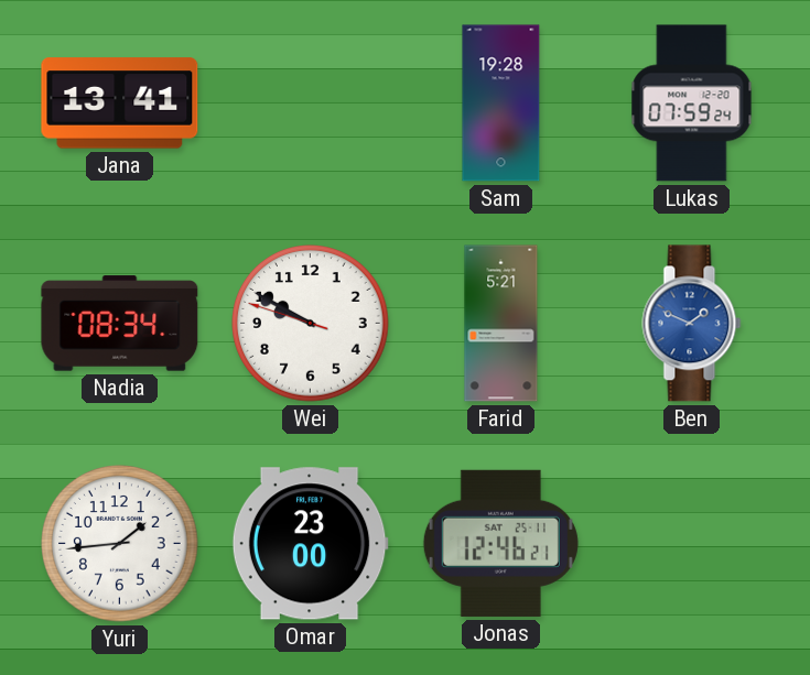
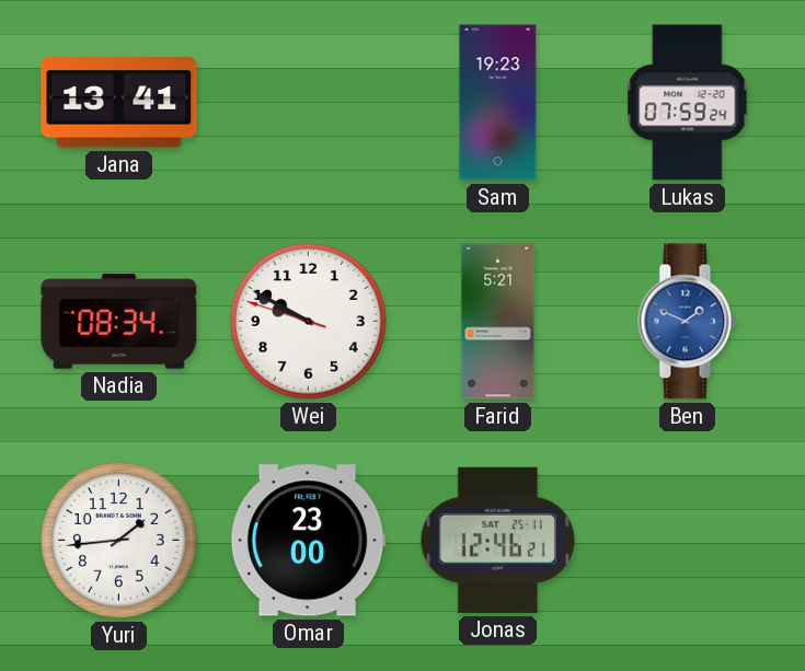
Sam: 19:28 -> 19:23
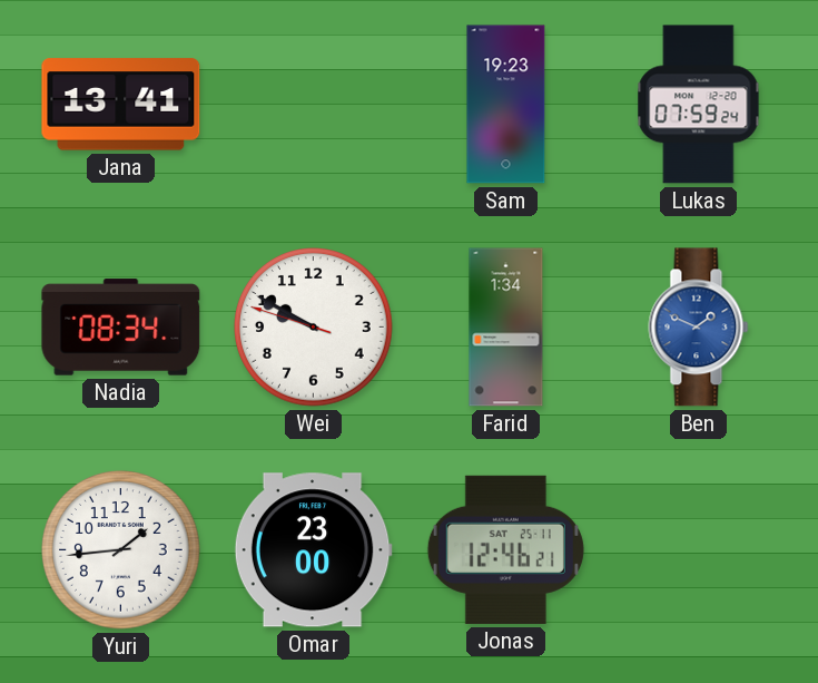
Farid: 5:21 -> 1:34
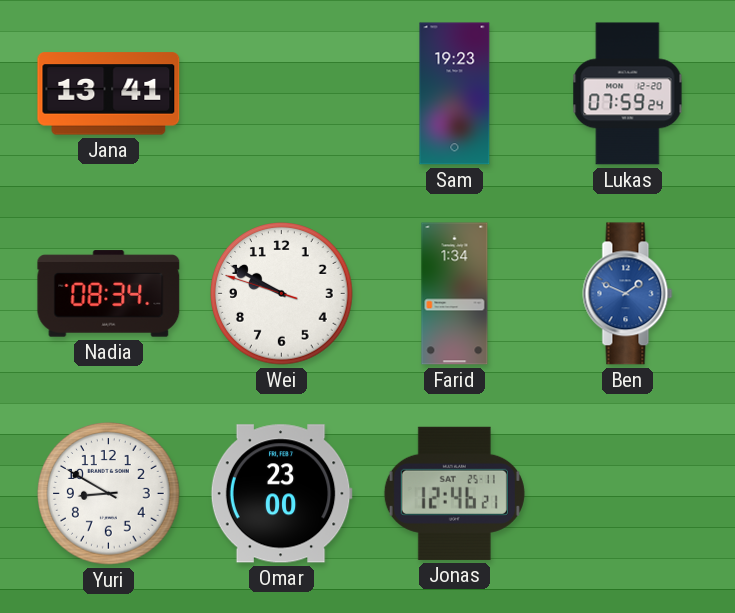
Yuri: 1:44 -> 8:50
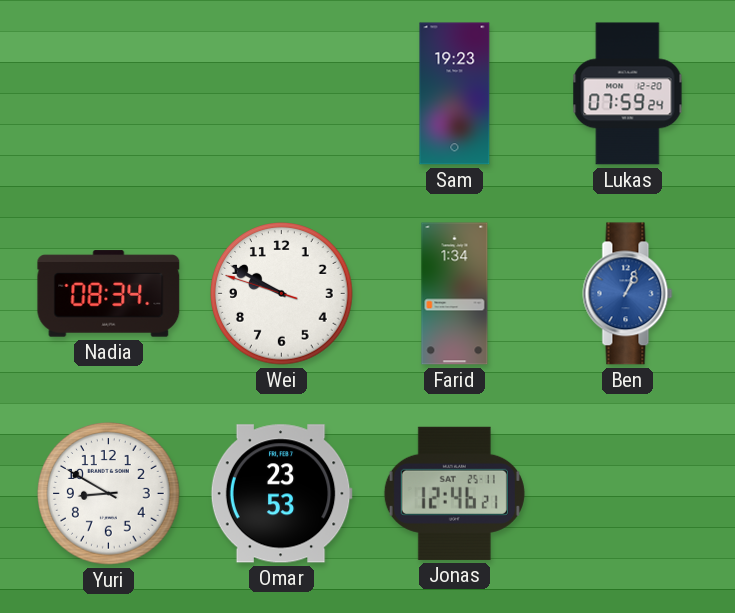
Jana: 13:41 -> none
Ben: 1:49 -> 1:04
Omar: 23:00 -> 23:53
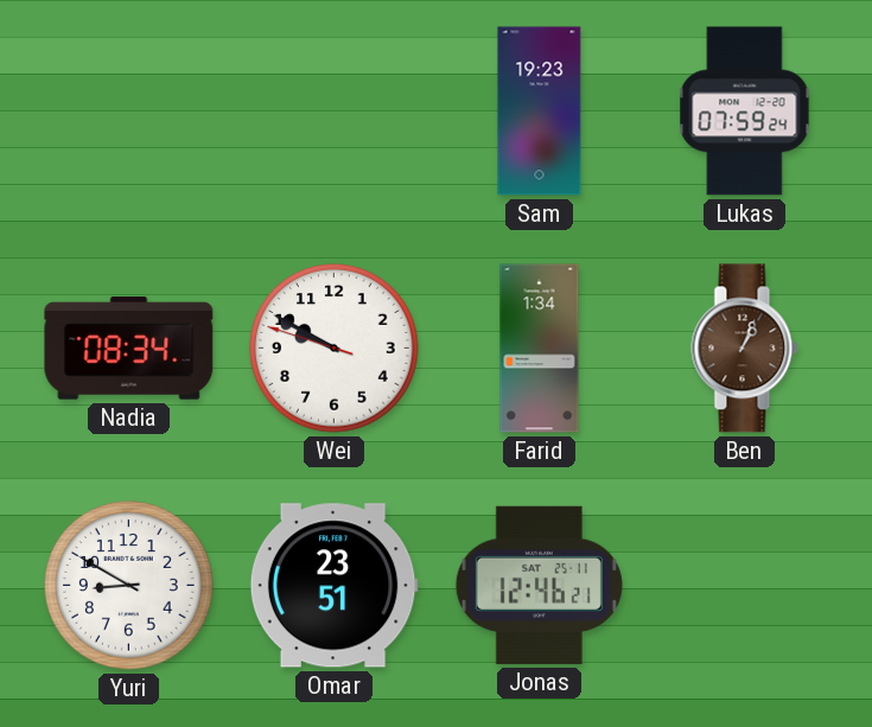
Ben dial: blue -> brown
Omar: 23:53 -> 23:51
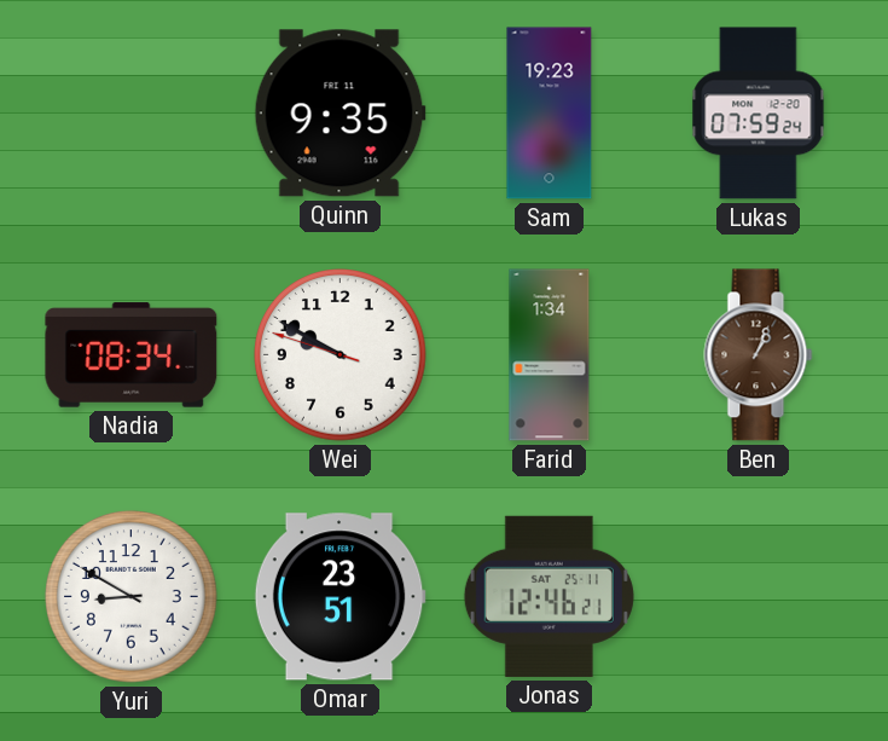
Quinn: none -> 9:35
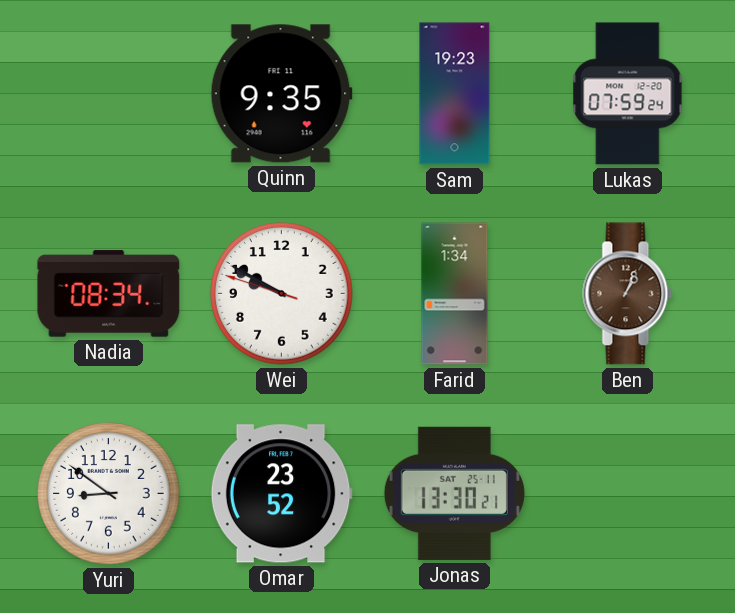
Yuri: 8:50 -> 8:51
Omar: 23:51 -> 23:52
Jonas: 12:46 -> 13:30
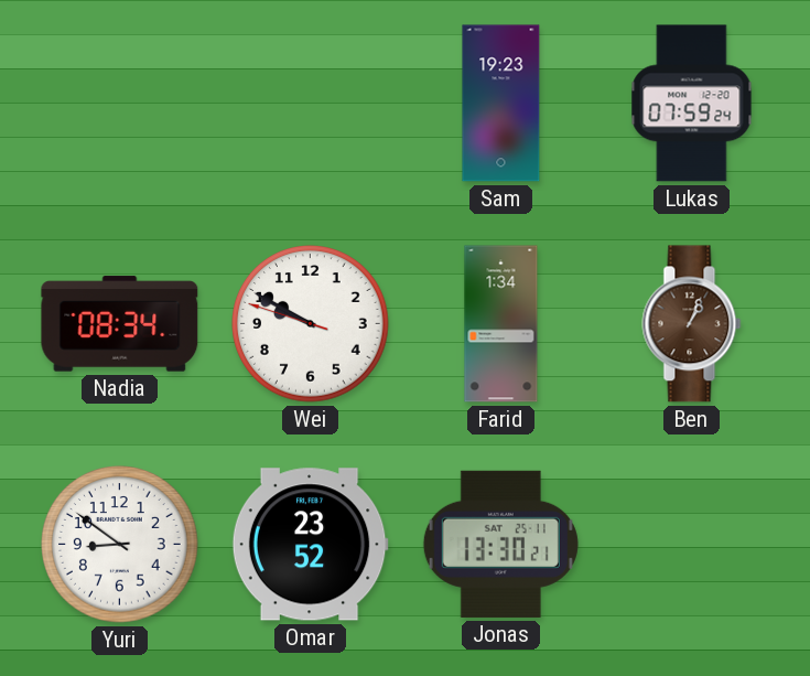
Quinn: 9:35 -> none
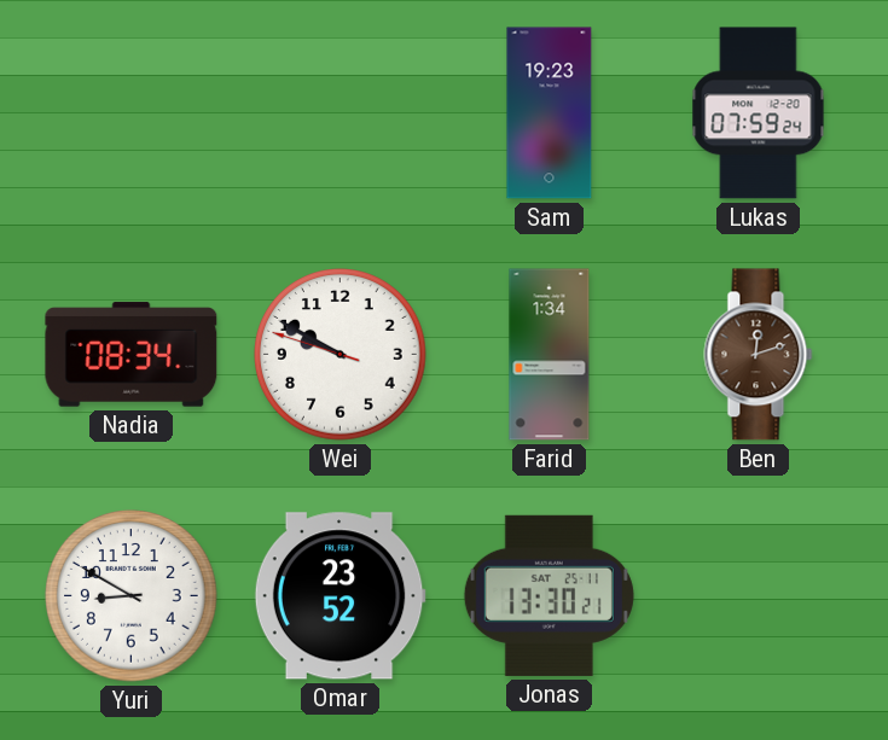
Ben: 1:04 -> 12:12
Yuri: 8:51 -> 8:50
